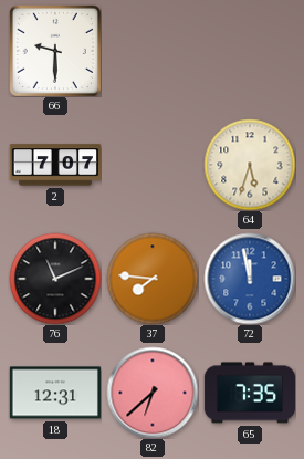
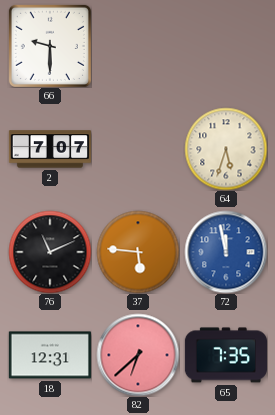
37: 7:46 -> 5:46
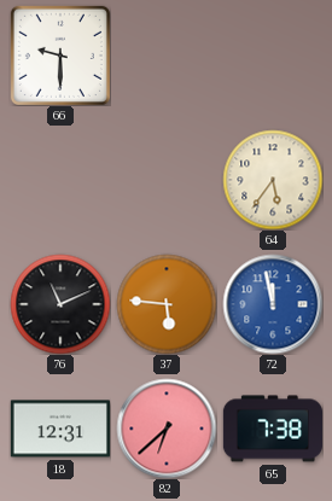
2: 7:07 -> none
64: 5:33 -> 5:36
65: 7:35 -> 7:38
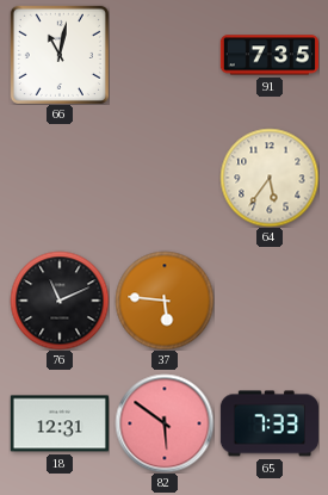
66: 9:30 -> 11:02
91: none -> 7:35
72: 11:58 -> none
82: 6:38 -> 5:51
65: 7:38 -> 7:33
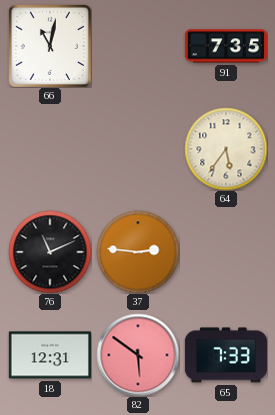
37: 5:46 -> 2:46
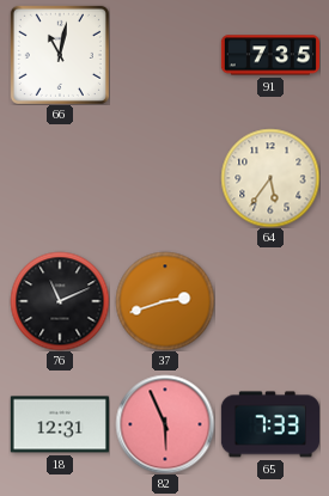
37: 2:46 -> 2:42
82: 5:51 -> 5:56
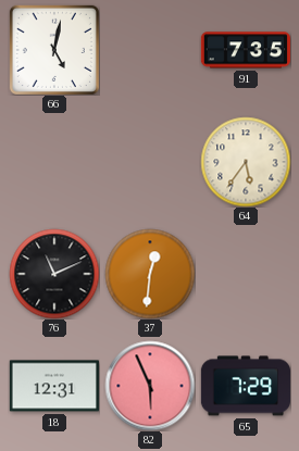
66: 11:02 -> 5:02
37: 2:42 -> 12:31
65: 7:33 -> 7:29
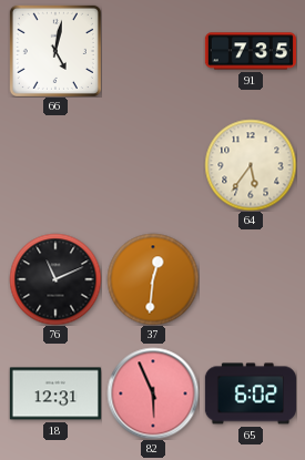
65: 7:29 -> 6:02
